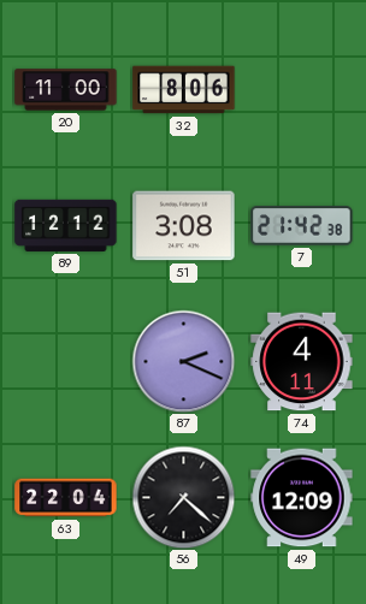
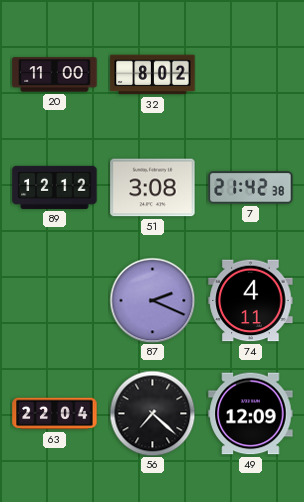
32: 8:06 -> 8:02
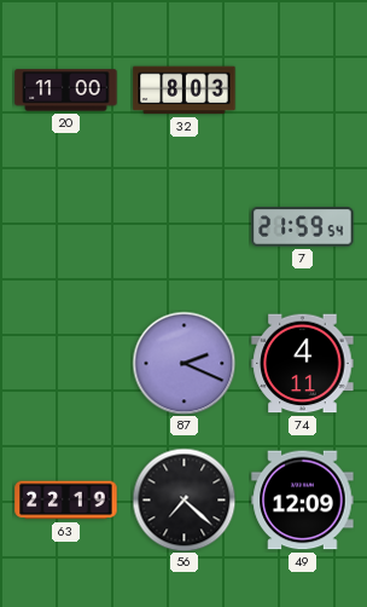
32: 8:02 -> 8:03
89: 12:12 -> none
51: 3:08 -> none
7: 21:42 -> 21:59
63: 22:04 -> 22:19
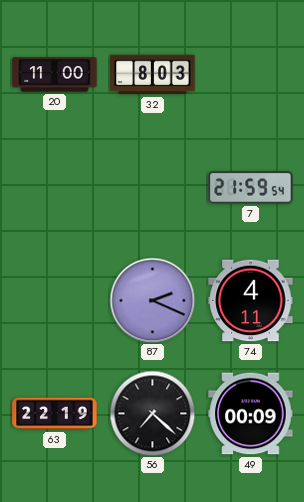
49: 12:09 -> 00:09
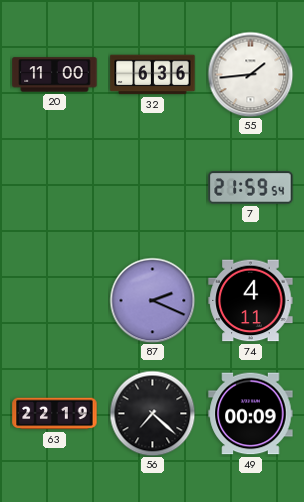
32: 8:03 -> 6:36
55: none -> 1:44
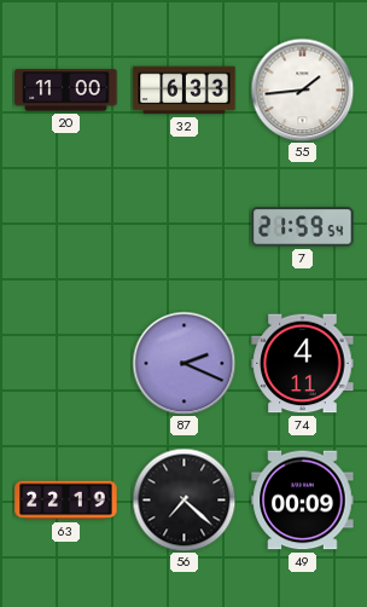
32: 6:36 -> 6:33
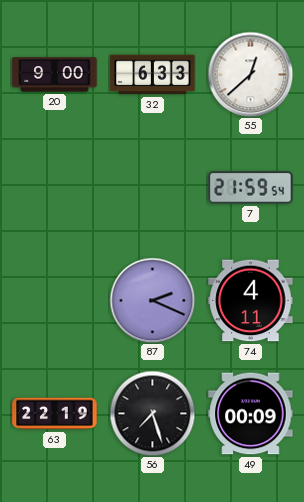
20: 11:00 -> 9:00
55: 1:44 -> 12:38
56: 7:22 -> 7:27
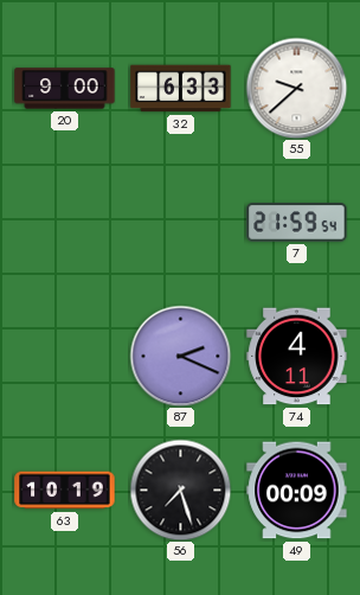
55: 12:38 -> 9:38
63: 22:19 -> 10:19
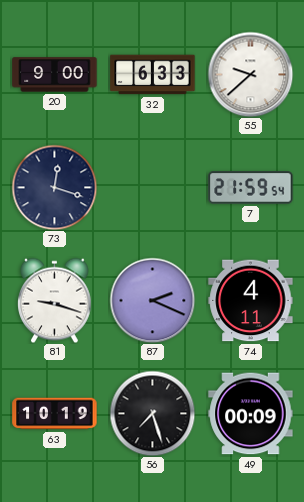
73: none -> 12:18
81: none -> 9:18
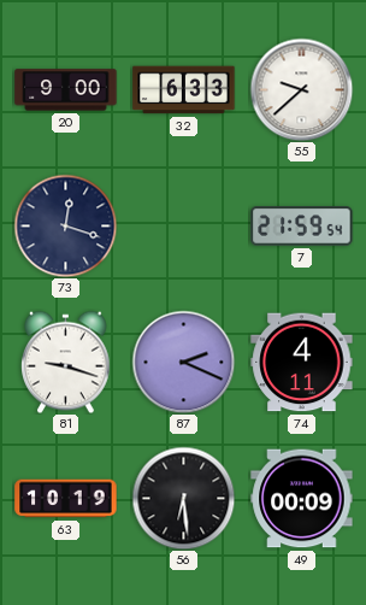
56: 7:27 -> 6:29
